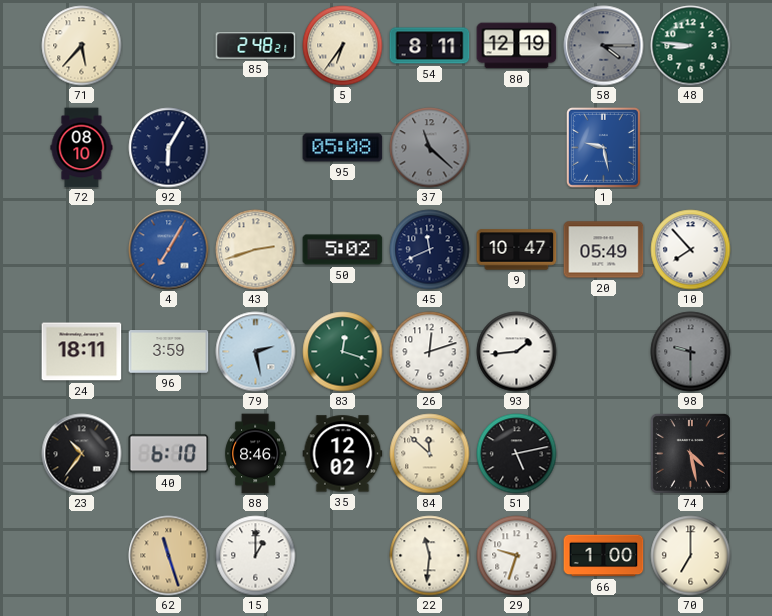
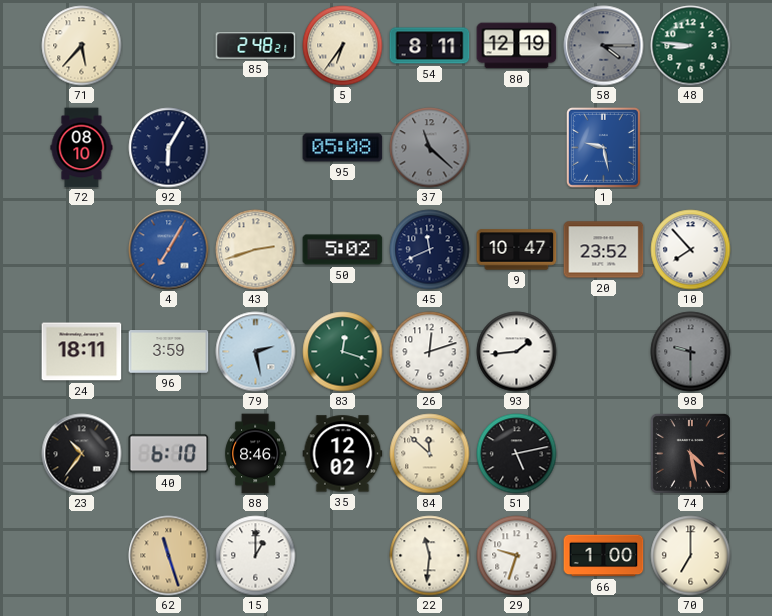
20: 05:49 -> 23:52
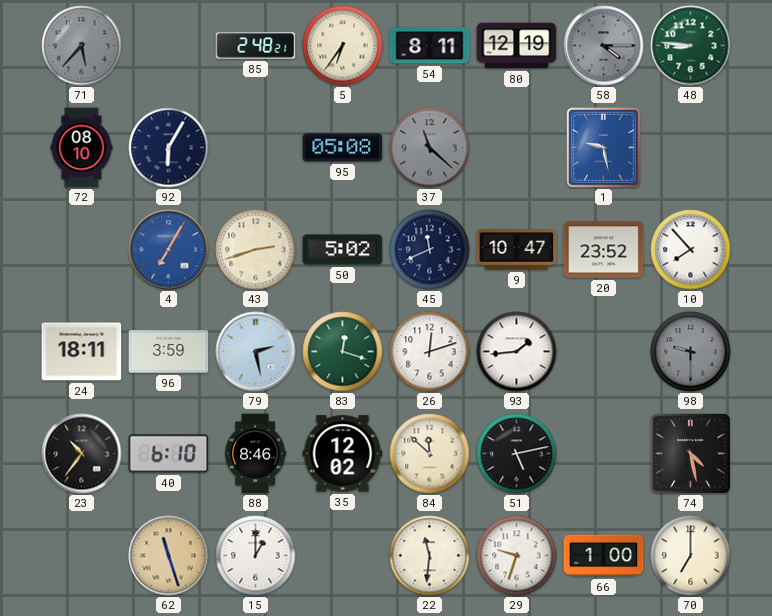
71 dial: cream -> grey
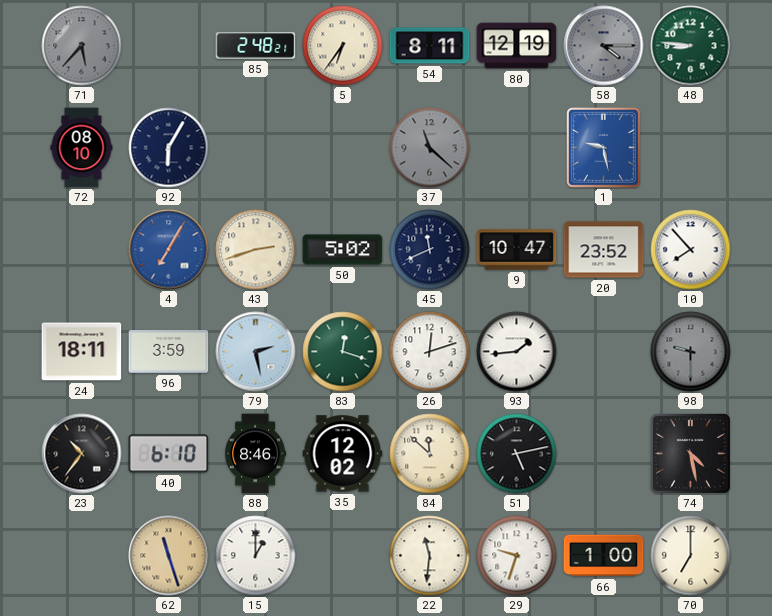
95: 05:08 -> none
